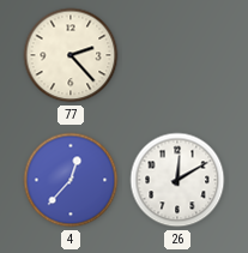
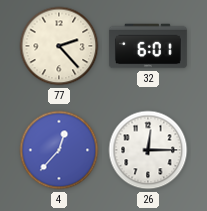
32: none -> 6:01
26: 12:10 -> 12:15
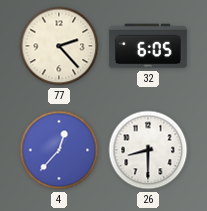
32: 6:01 -> 6:05
26: 12:15 -> 8:30
